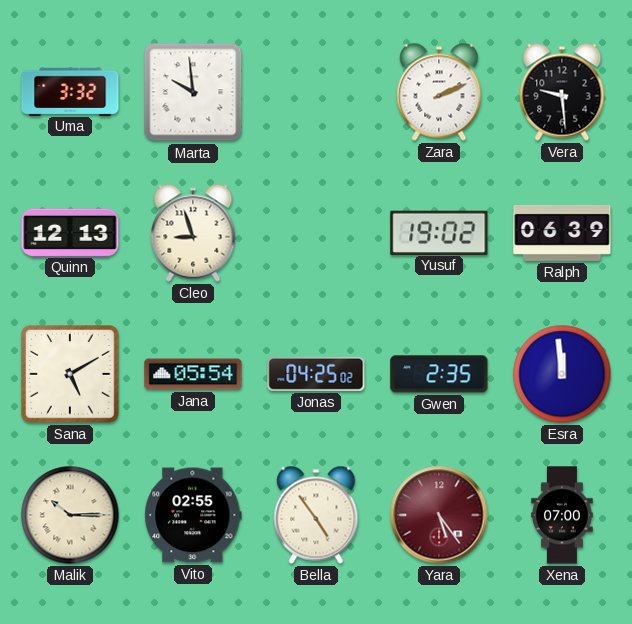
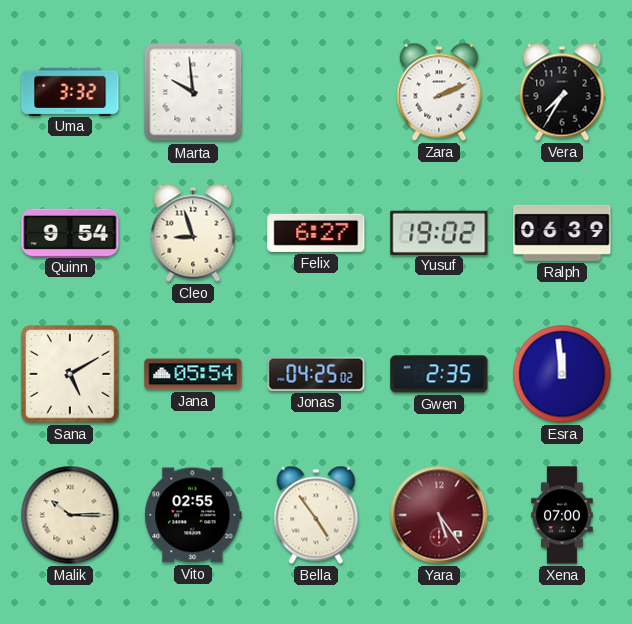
Vera: 9:29 -> 7:35
Quinn: 12:13 -> 9:54
Felix: none -> 6:27
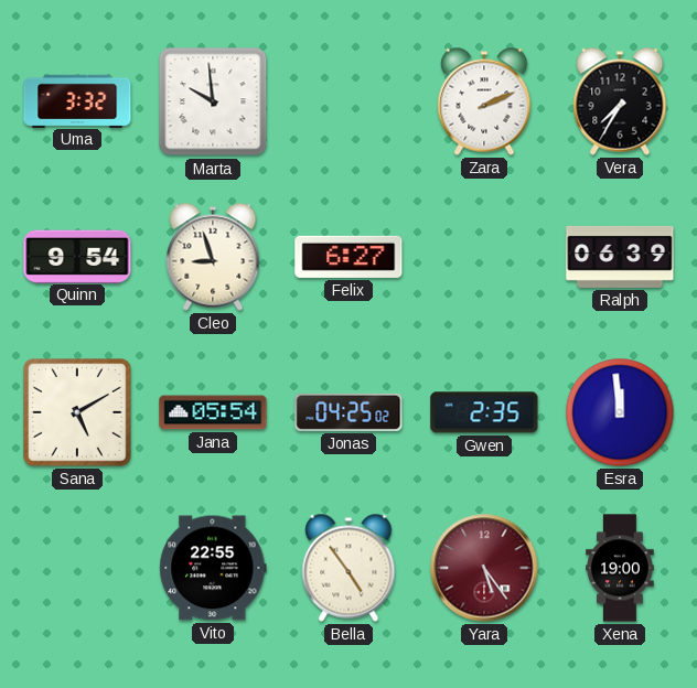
Yusuf: 19:02 -> none
Malik: 10:15 -> none
Vito: 02:55 -> 22:55
Xena: 07:00 -> 19:00
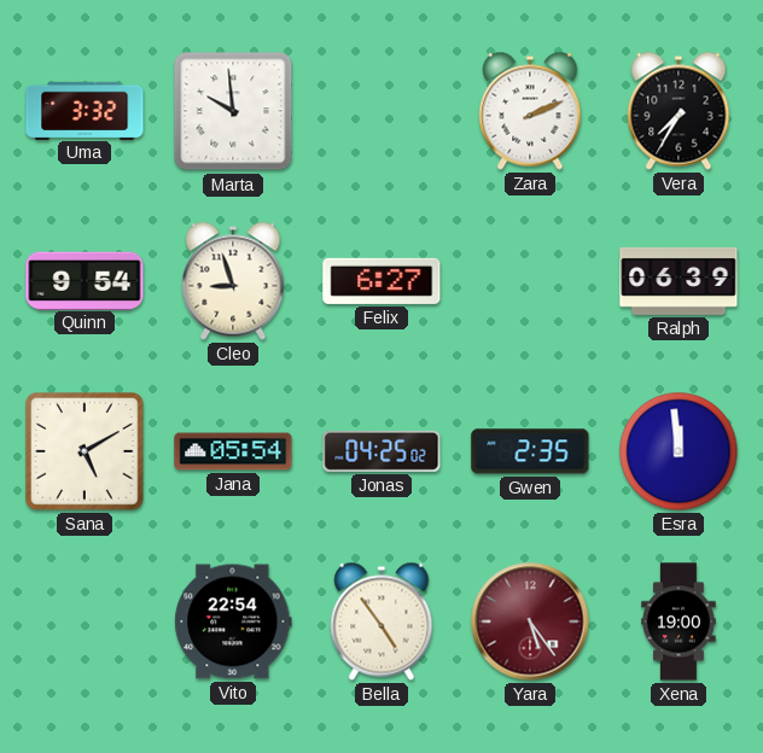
Vito: 22:55 -> 22:54
